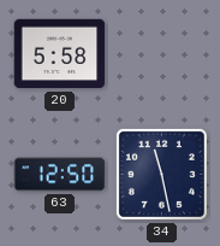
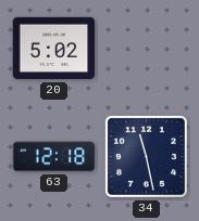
20: 5:58 -> 5:02
63: 12:50 -> 12:18
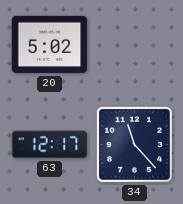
63: 12:18 -> 12:17
34: 11:28 -> 11:23
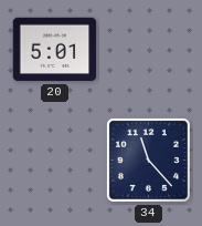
20: 5:02 -> 5:01
63: 12:17 -> none
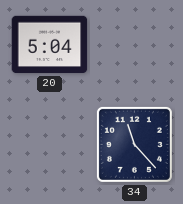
20: 5:01 -> 5:04
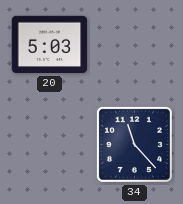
20: 5:04 -> 5:03
